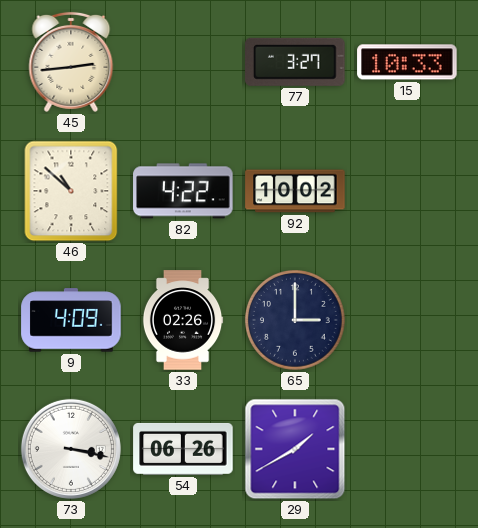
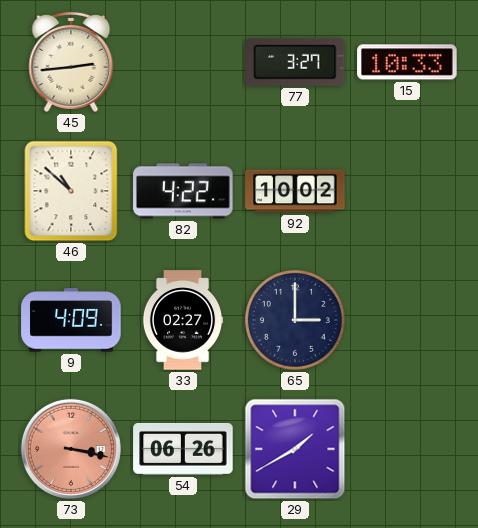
33: 02:26 -> 02:27
73 dial: white -> salmon
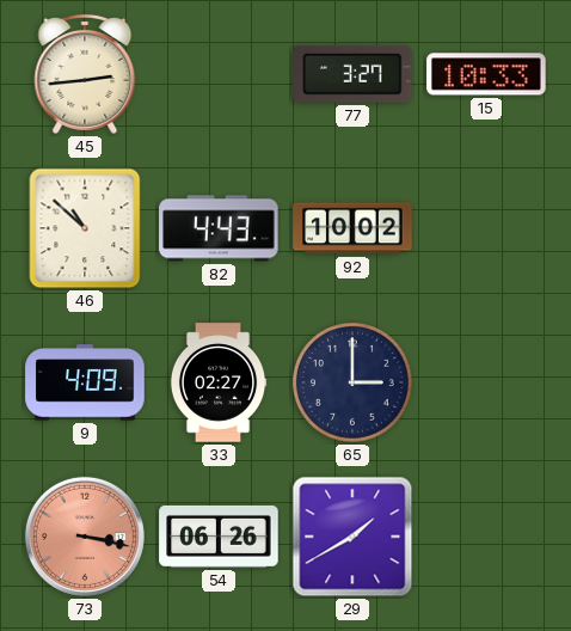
82: 4:22 -> 4:43
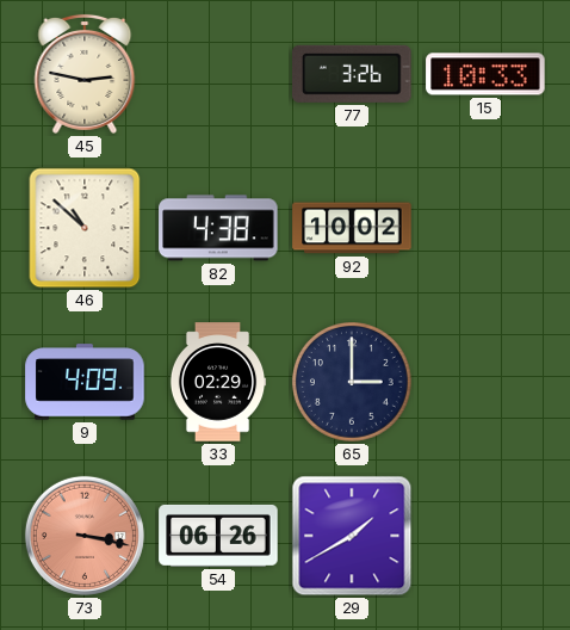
45: 2:44 -> 2:47
77: 3:27 -> 3:26
82: 4:43 -> 4:38
33: 02:27 -> 02:29
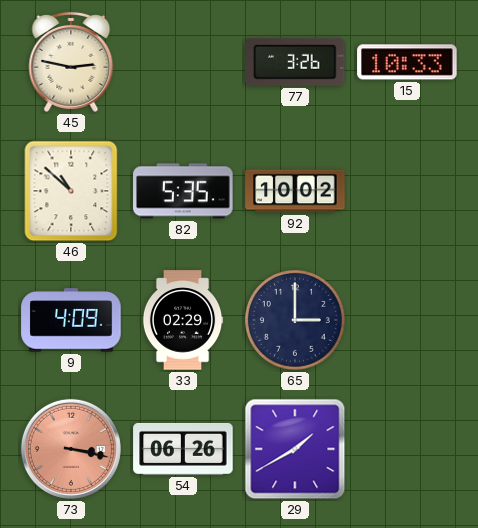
82: 4:38 -> 5:35
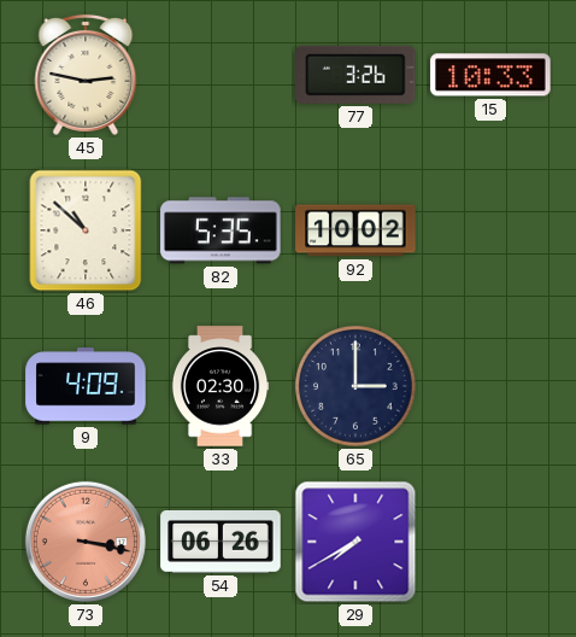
33: 02:29 -> 02:30
29: 1:40 -> 7:40
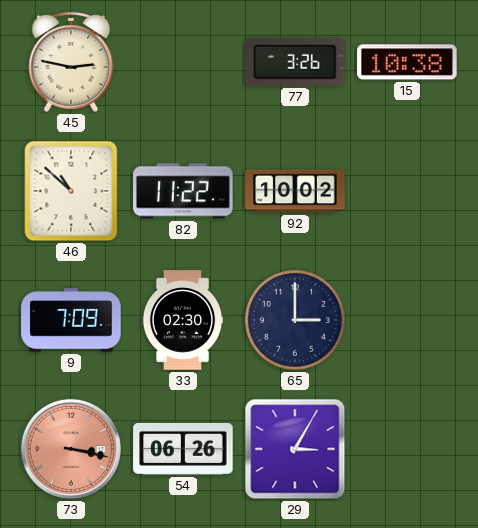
15: 10:33 -> 10:38
82: 5:35 -> 11:22
9: 4:09 -> 7:09
29: 7:40 -> 3:05
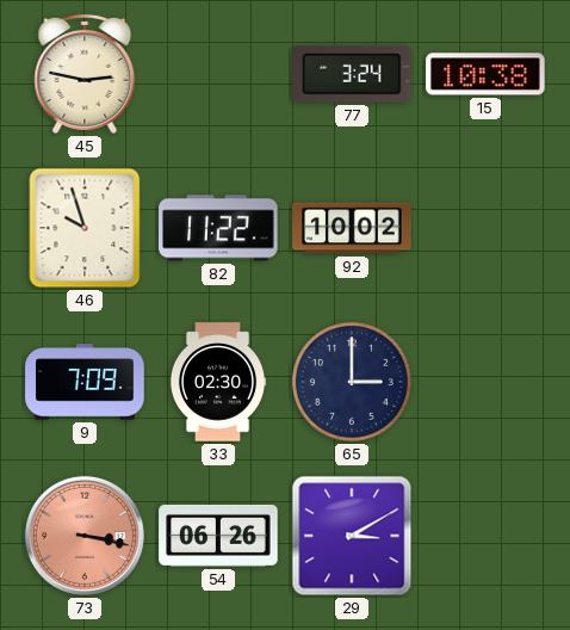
77: 3:26 -> 3:24
46: 10:52 -> 9:57
29: 3:05 -> 3:10
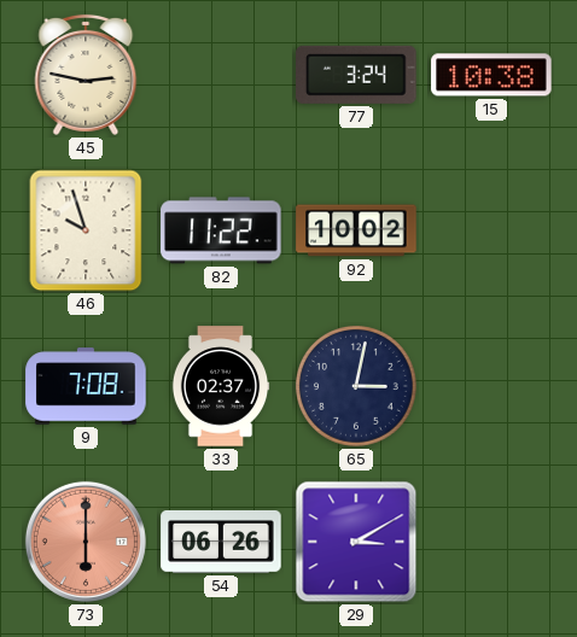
9: 7:09 -> 7:08
33: 02:30 -> 02:37
65: 3:00 -> 3:02
73: 3:17 -> 6:00
